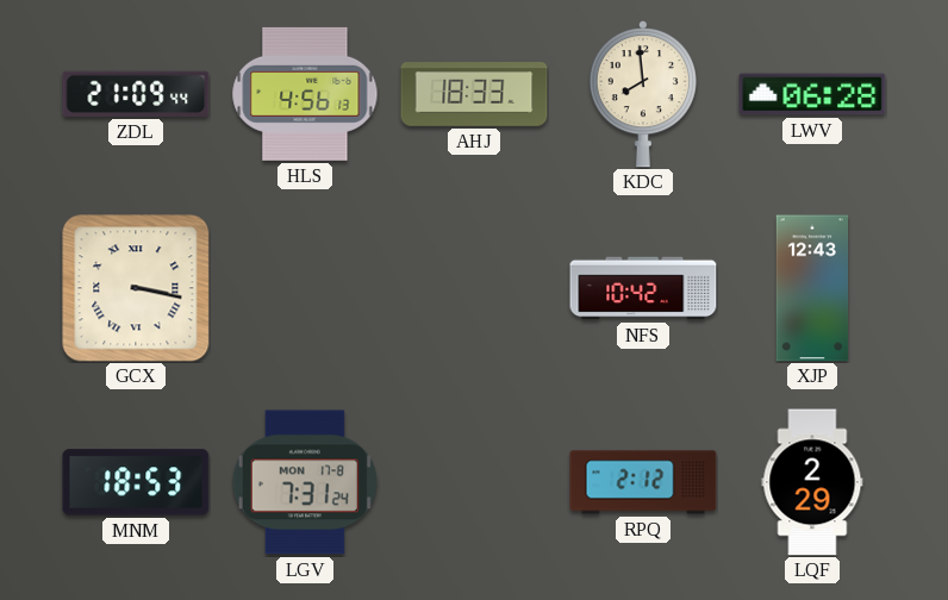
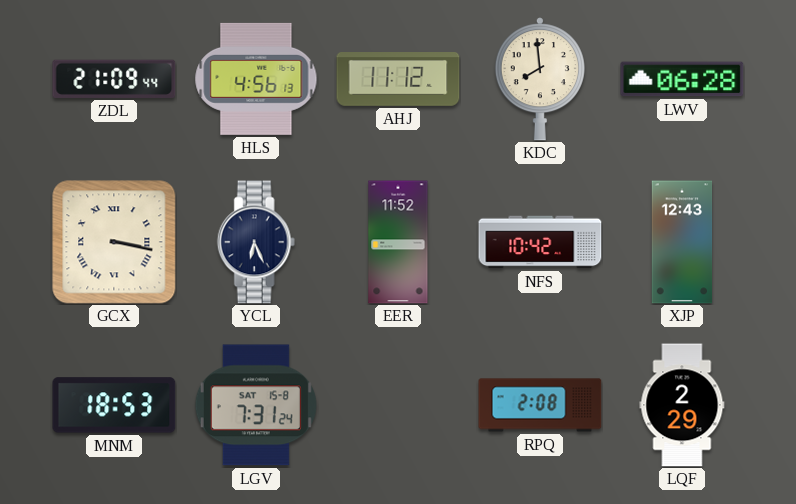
AHJ: 18:33 -> 11:12
YCL: none -> 6:26
EER: none -> 11:52
LGV date: MON 17-8 -> SAT 15-8
RPQ: 2:12 -> 2:08
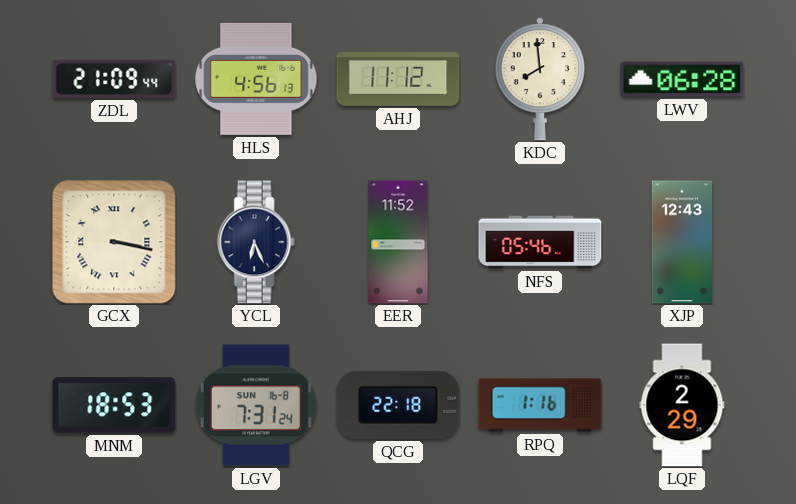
NFS: 10:42 -> 05:46
LGV date: SAT 15-8 -> SUN 16-8
QCG: none -> 22:18
RPQ: 2:08 -> 1:16
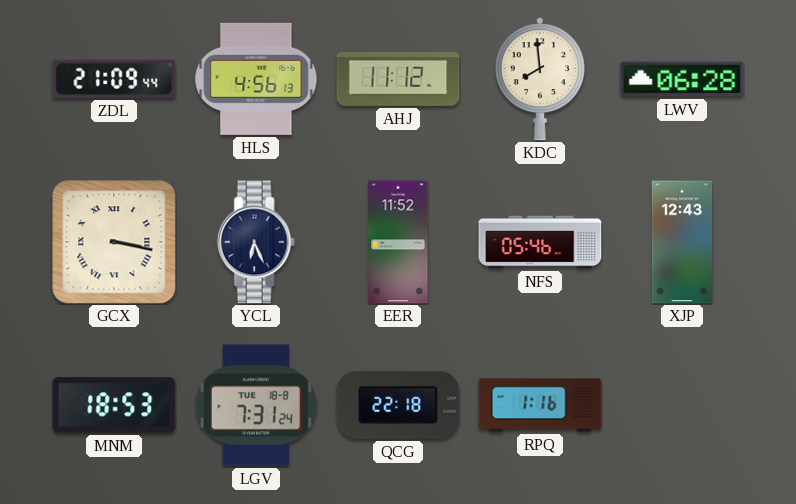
LGV date: SUN 16-8 -> TUE 18-8
LQF: 2:29 -> none
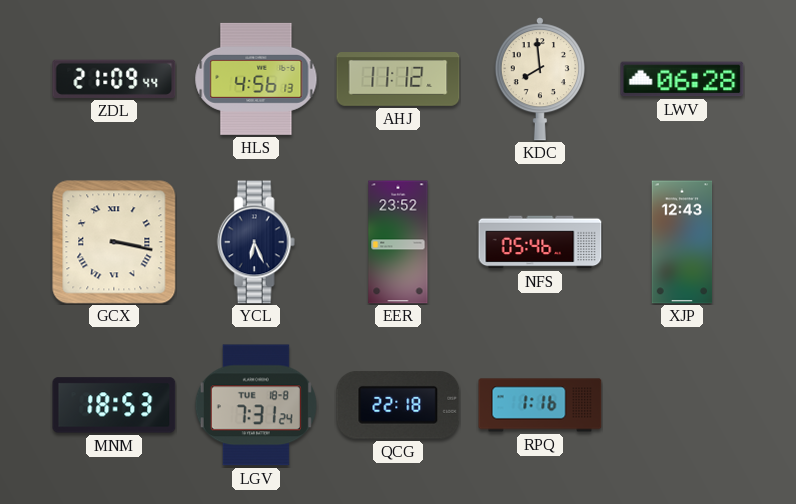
EER: 11:52 -> 23:52
